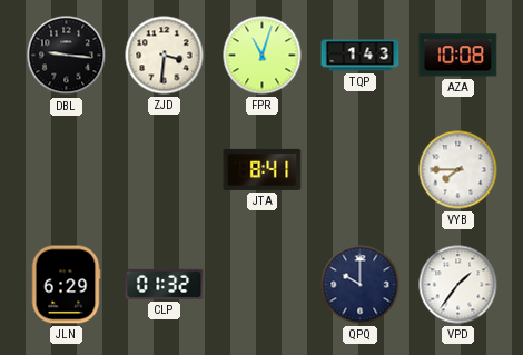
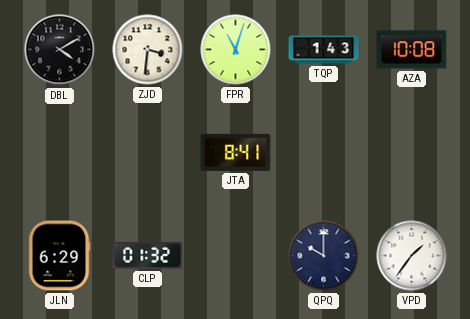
DBL: 9:16 -> 4:10
VYB: 7:45 -> none
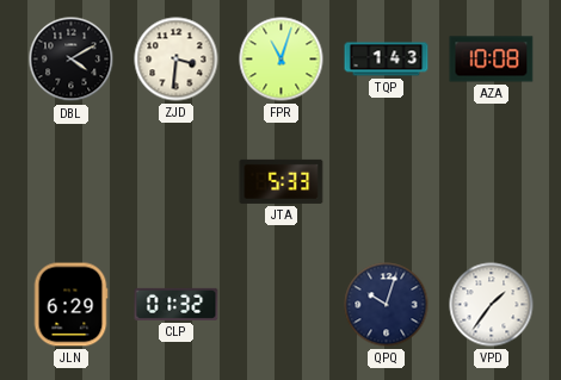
JTA: 8:41 -> 5:33
QPQ: 10:00 -> 10:03
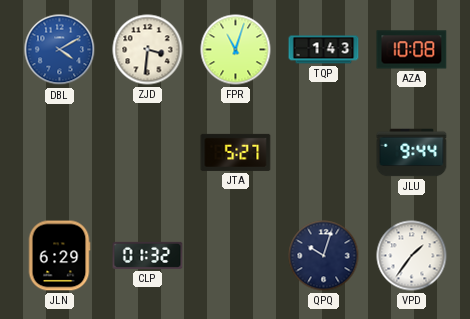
DBL dial: black -> blue
JTA: 5:33 -> 5:27
JLU: none -> 9:44
